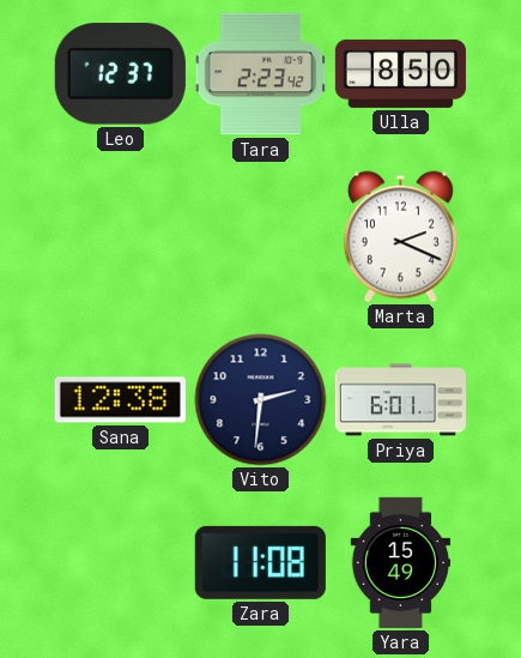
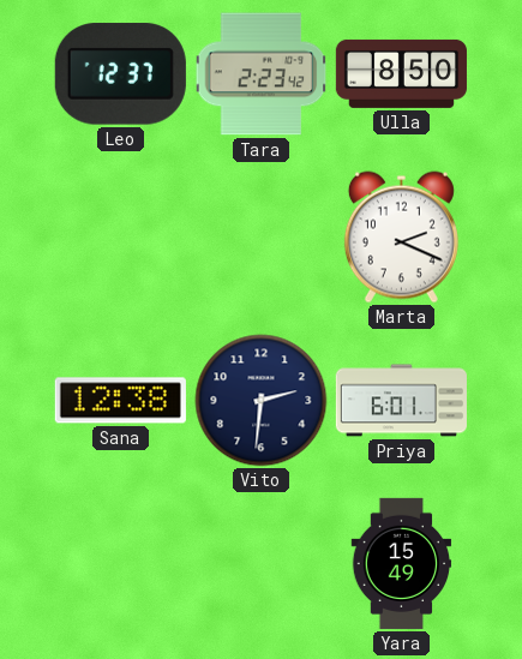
Zara: 11:08 -> none
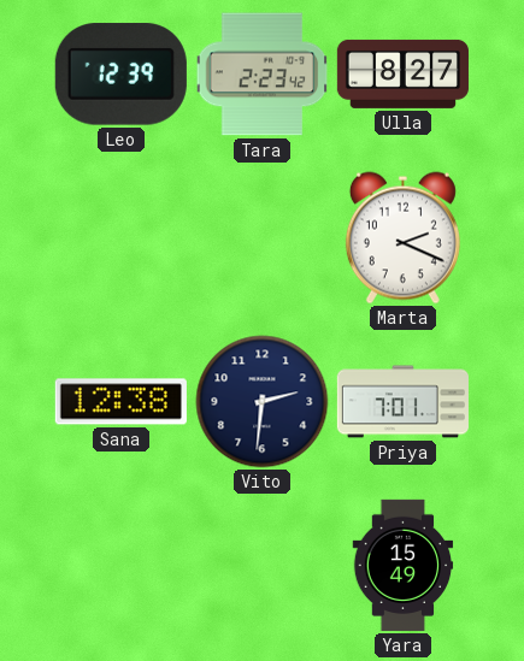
Leo: 12:37 -> 12:39
Ulla: 8:50 -> 8:27
Priya: 6:01 -> 7:01
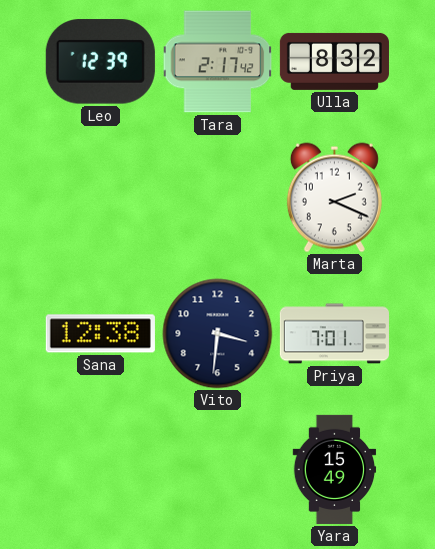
Tara: 2:23 -> 2:17
Ulla: 8:27 -> 8:32
Vito: 2:31 -> 3:31
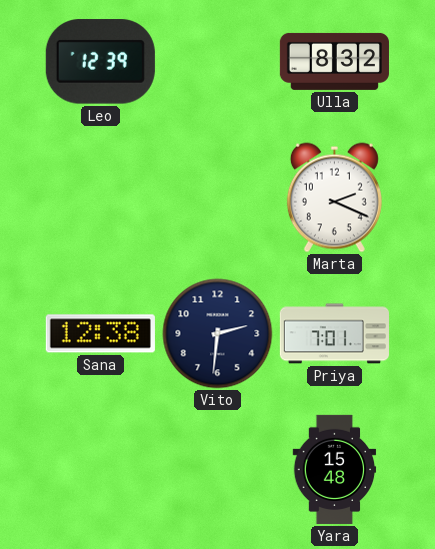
Tara: 2:17 -> none
Vito: 3:31 -> 2:31
Yara: 15:49 -> 15:48
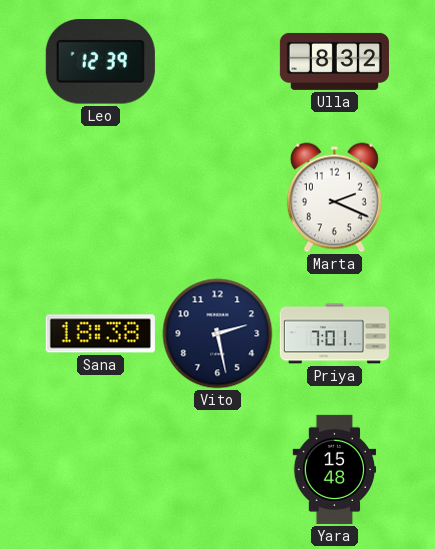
Sana: 12:38 -> 18:38
Vito: 2:31 -> 2:28
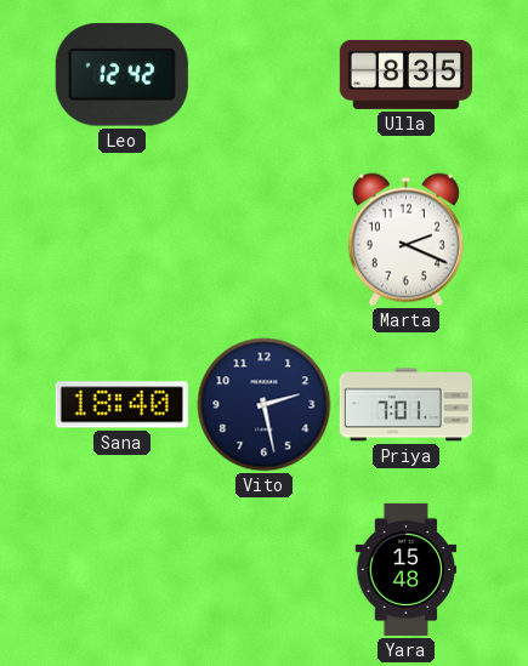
Leo: 12:39 -> 12:42
Ulla: 8:32 -> 8:35
Sana: 18:38 -> 18:40
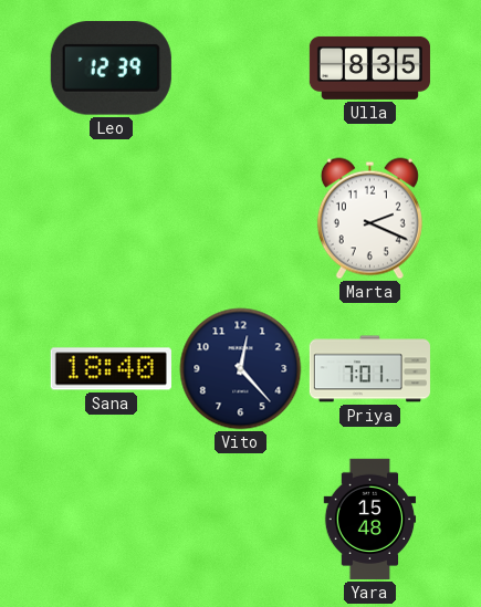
Leo: 12:42 -> 12:39
Vito: 2:28 -> 12:23
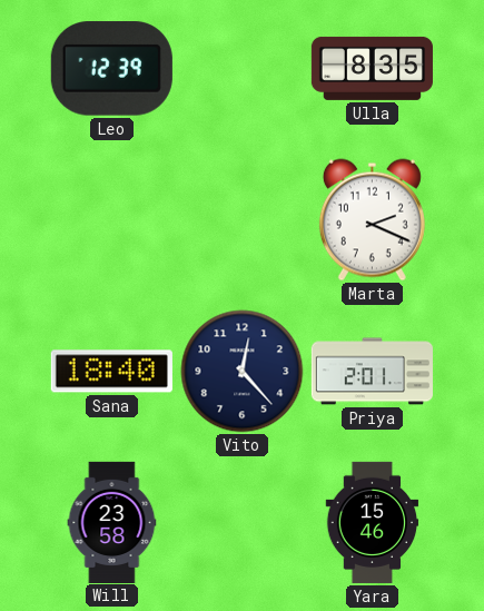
Priya: 7:01 -> 2:01
Will: none -> 23:58
Yara: 15:48 -> 15:46
